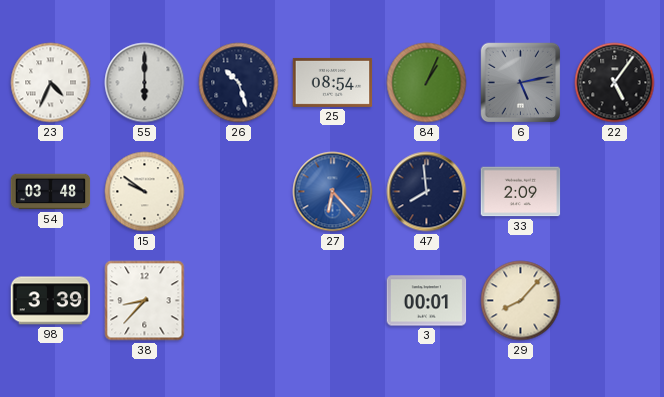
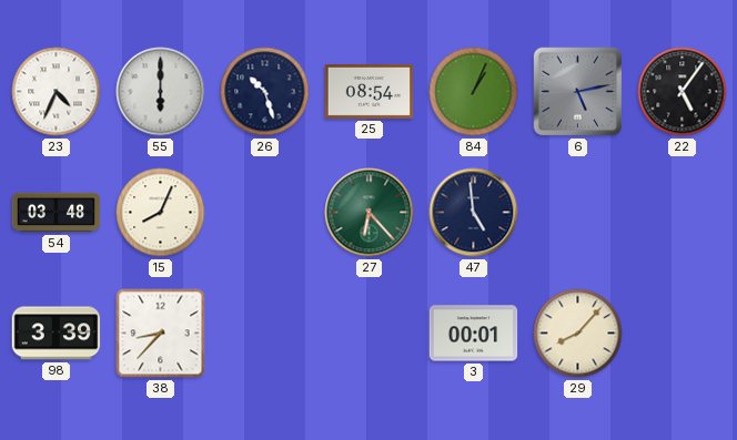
15: 9:51 -> 8:04
27 dial: blue -> green
47: 7:59 -> 4:59
33: 2:09 -> none
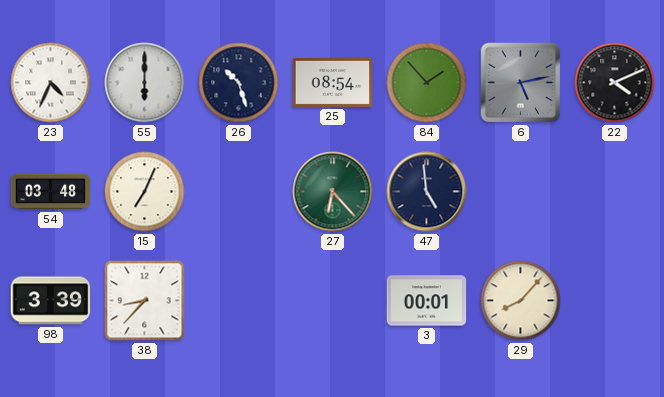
84: 1:04 -> 1:53
22: 5:06 -> 4:11
15: 8:04 -> 7:04
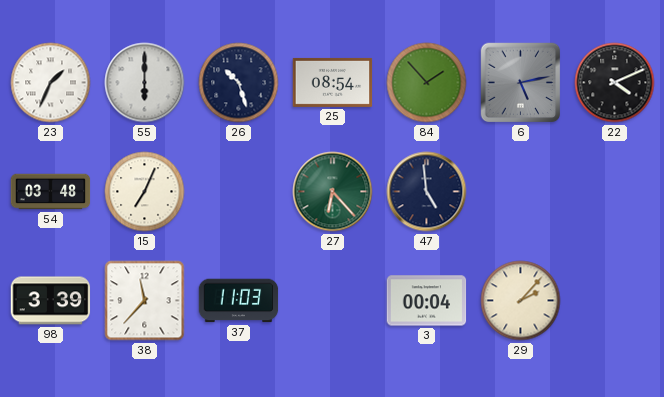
23: 4:34 -> 1:34
38: 8:37 -> 11:37
37: none -> 11:03
3: 00:01 -> 00:04
29: 8:07 -> 2:07
